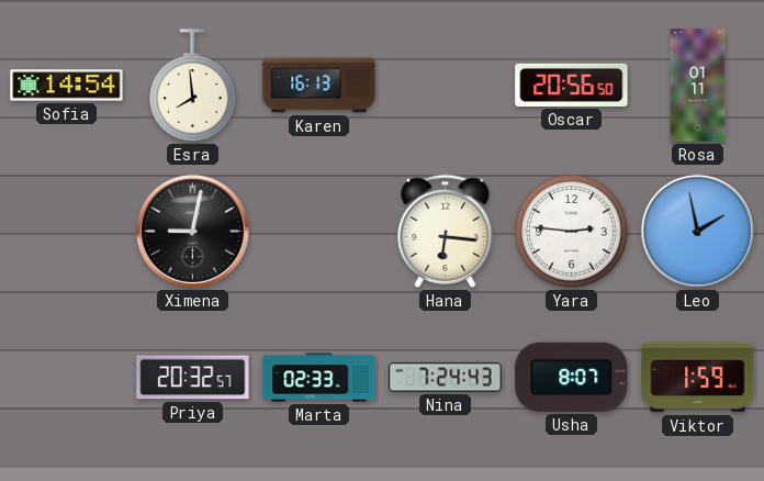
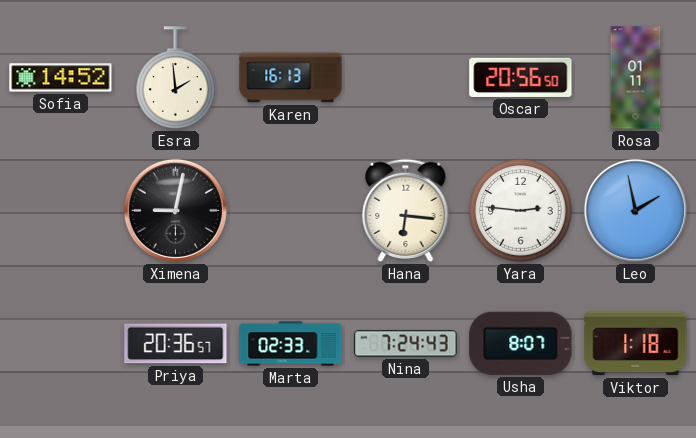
Sofia: 14:54 -> 14:52
Esra: 7:59 -> 1:59
Priya: 20:32 -> 20:36
Viktor: 1:59 -> 1:18
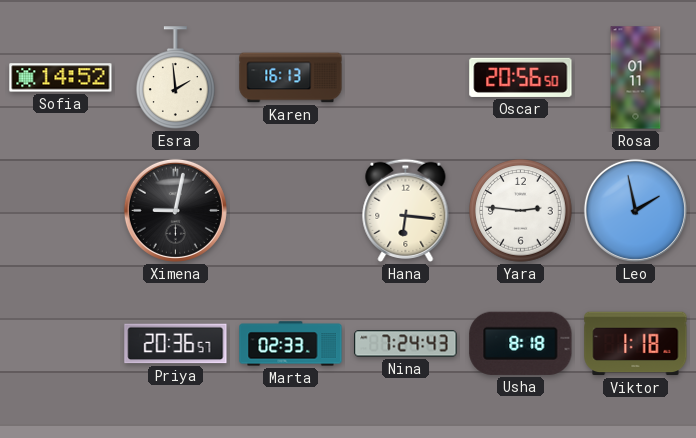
Usha: 8:07 -> 8:18
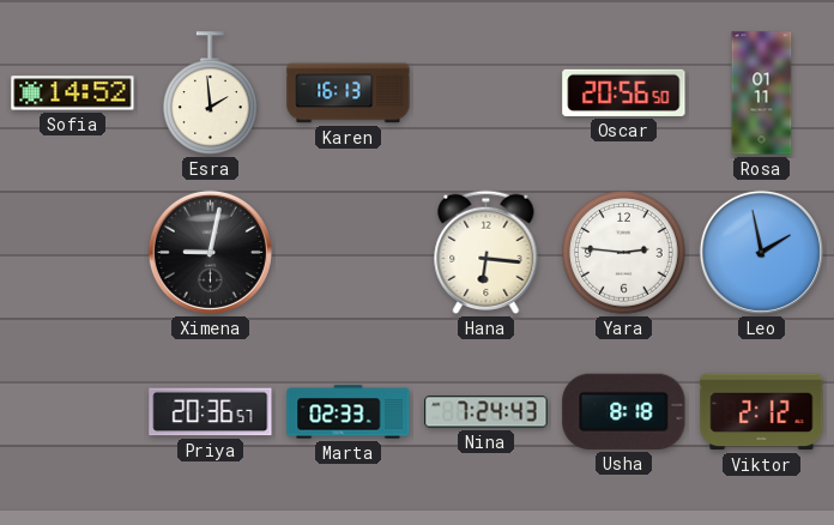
Viktor: 1:18 -> 2:12
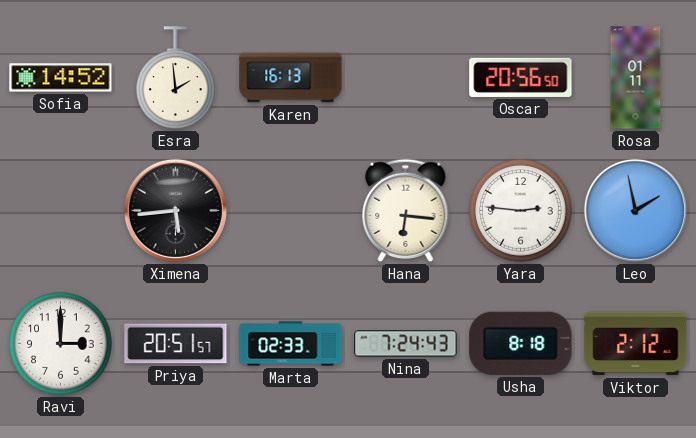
Ximena: 9:02 -> 5:44
Ravi: none -> 3:00
Priya: 20:36 -> 20:51
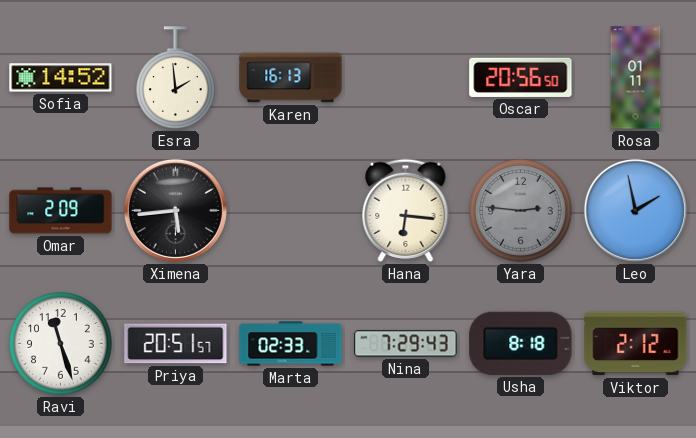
Omar: none -> 2:09
Yara dial: white -> grey
Ravi: 3:00 -> 11:27
Nina: 7:24 -> 7:29
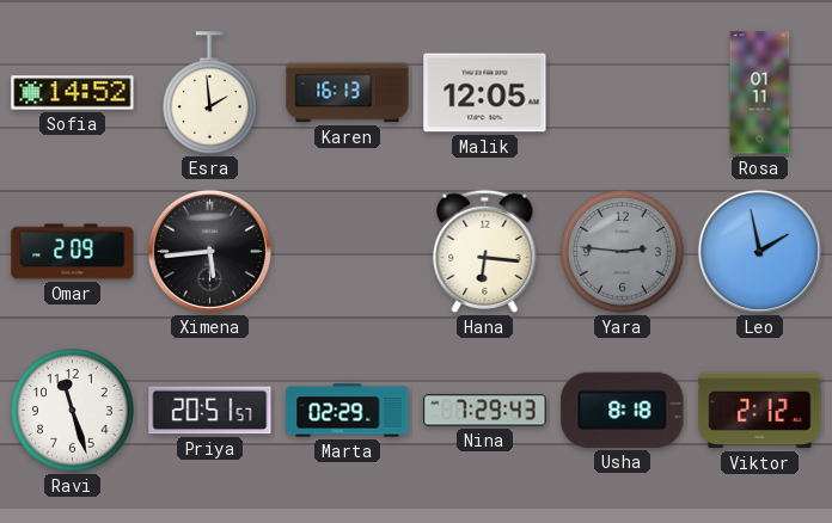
Malik: none -> 12:05
Oscar: 20:56 -> none
Marta: 02:33 -> 02:29
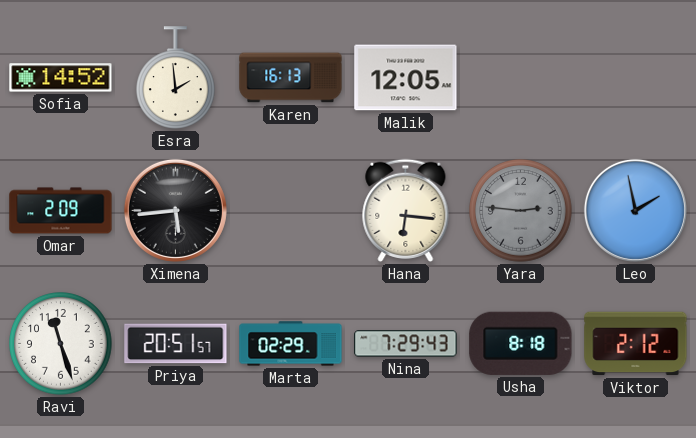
Rosa: 01:11 -> none
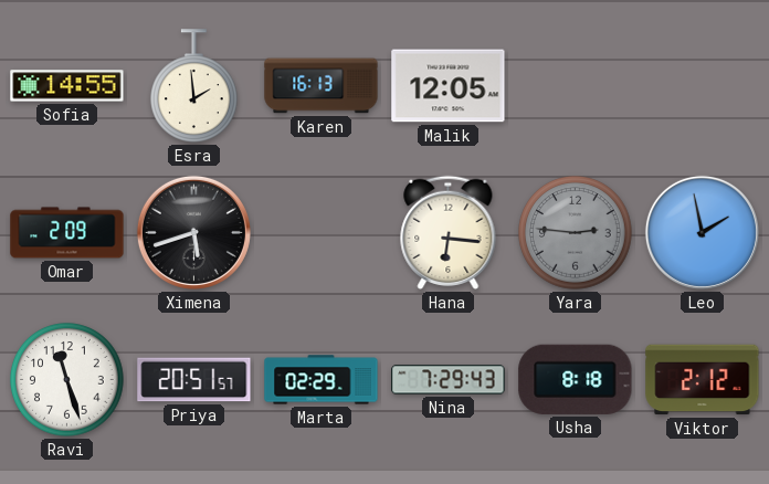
Sofia: 14:52 -> 14:55
Ximena: 5:44 -> 5:42
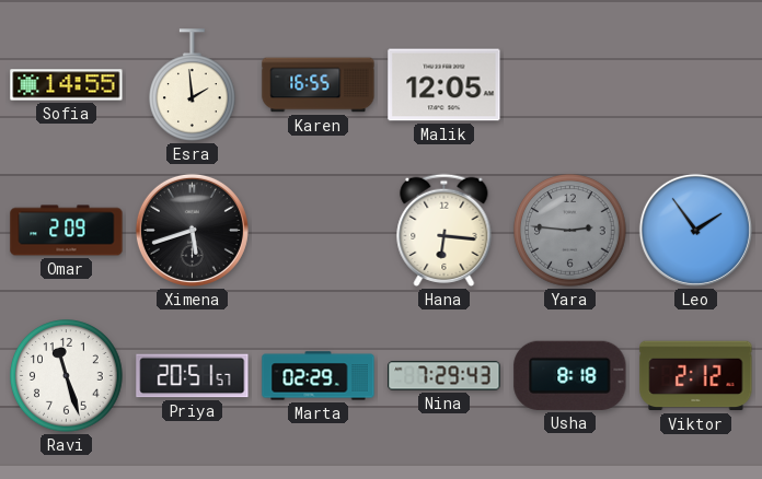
Karen: 16:13 -> 16:55
Leo: 1:58 -> 1:54
